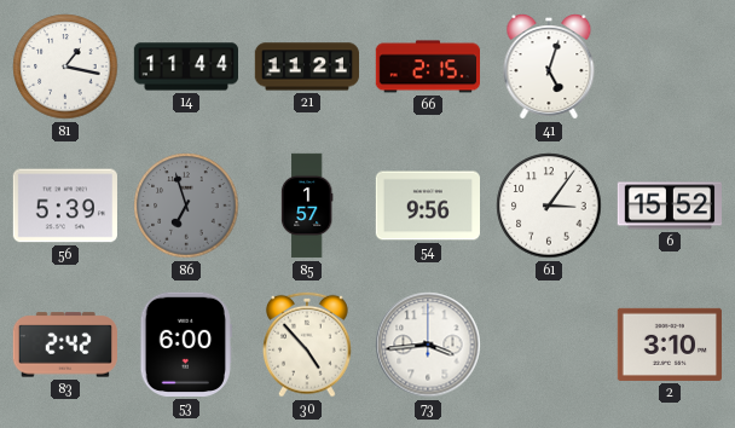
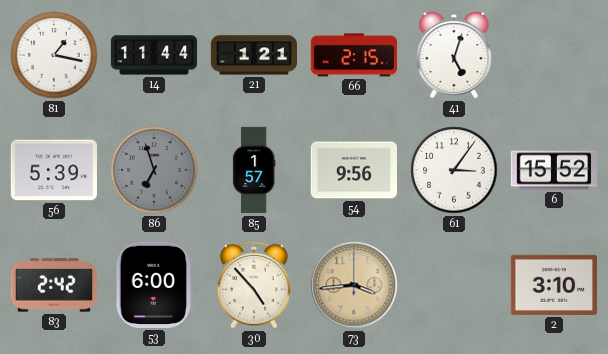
21: 11:21 -> 1:21
73 dial: white -> champagne
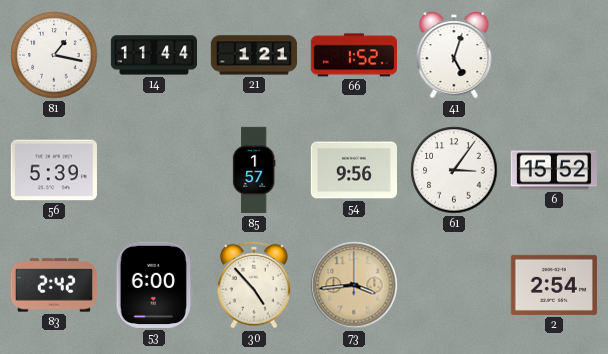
66: 2:15 -> 1:52
86: 6:57 -> none
2: 3:10 -> 2:54
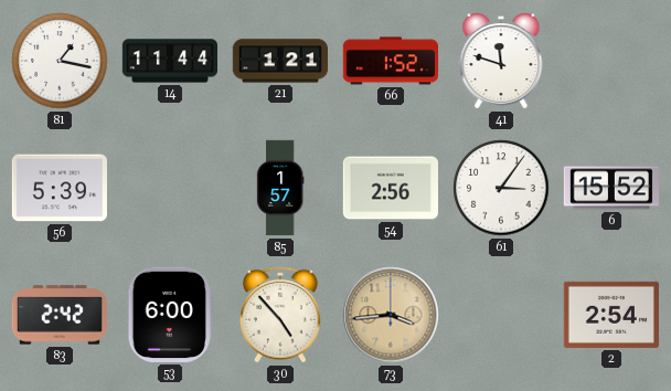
41: 5:03 -> 11:48
54: 9:56 -> 2:56
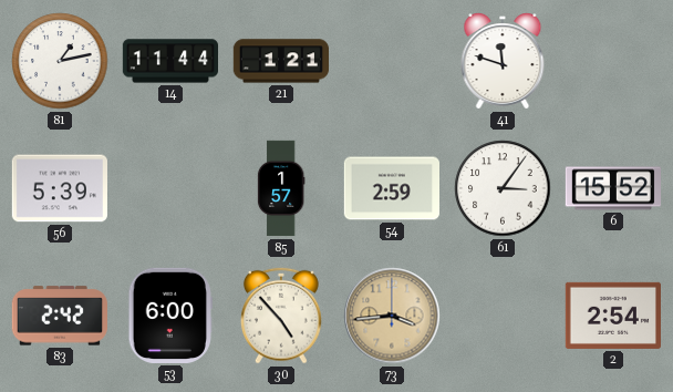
81: 1:17 -> 1:13
66: 1:52 -> none
54: 2:56 -> 2:59
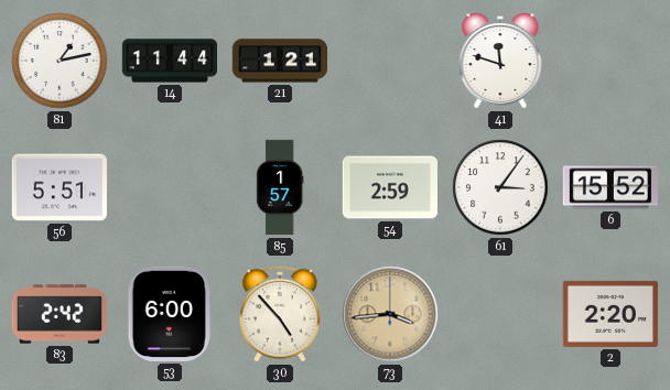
56: 5:39 -> 5:51
2: 2:54 -> 2:20
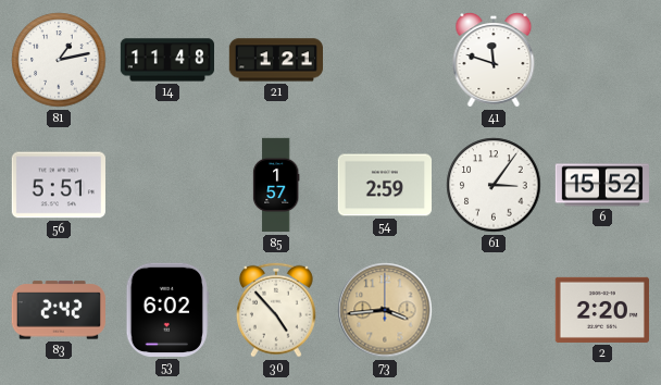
14: 11:44 -> 11:48
53: 6:00 -> 6:02
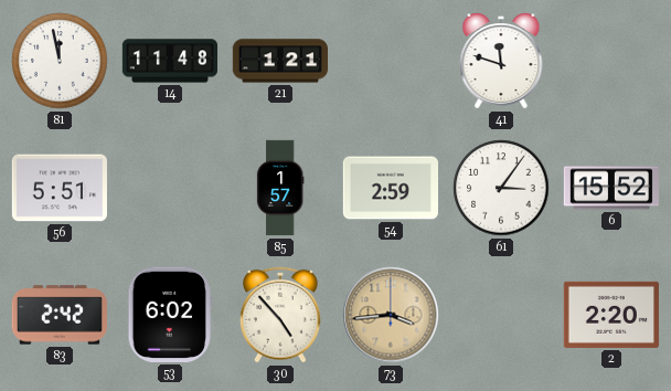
81: 1:13 -> 11:58
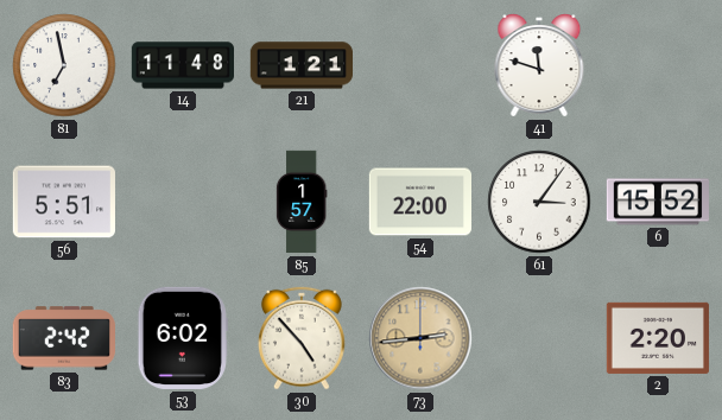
81: 11:58 -> 6:58
54: 2:59 -> 22:00
73: 3:44 -> 2:44
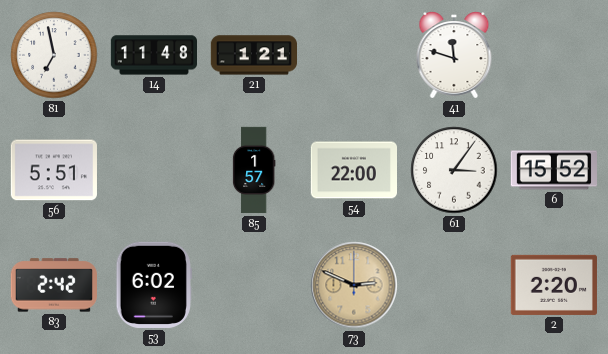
30: 4:53 -> none
73: 2:44 -> 2:49
